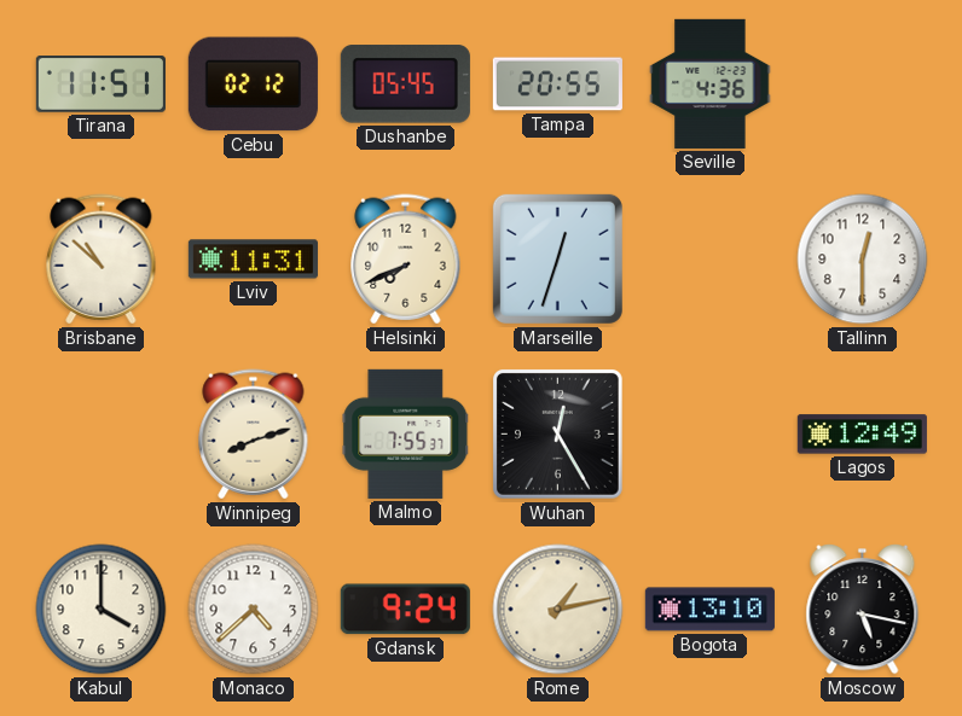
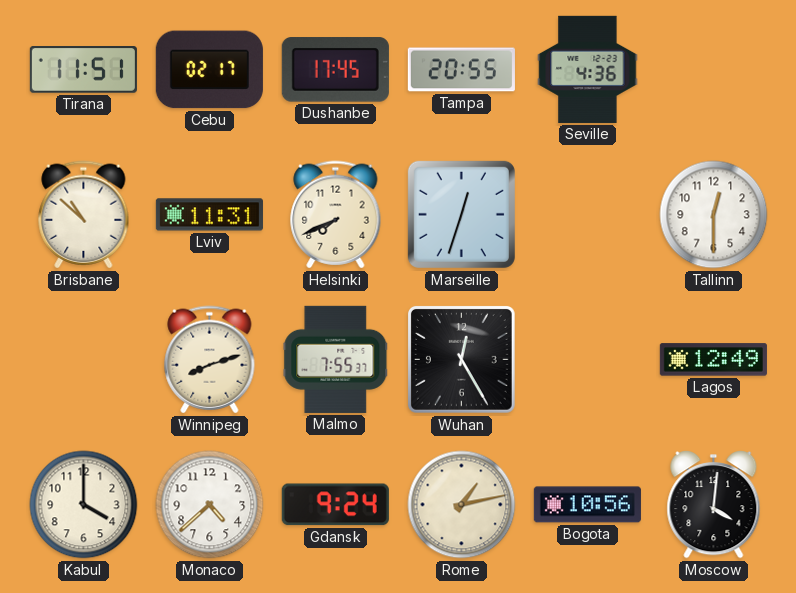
Cebu: 02:12 -> 02:17
Dushanbe: 05:45 -> 17:45
Bogota: 13:10 -> 10:56
Moscow: 5:17 -> 4:01
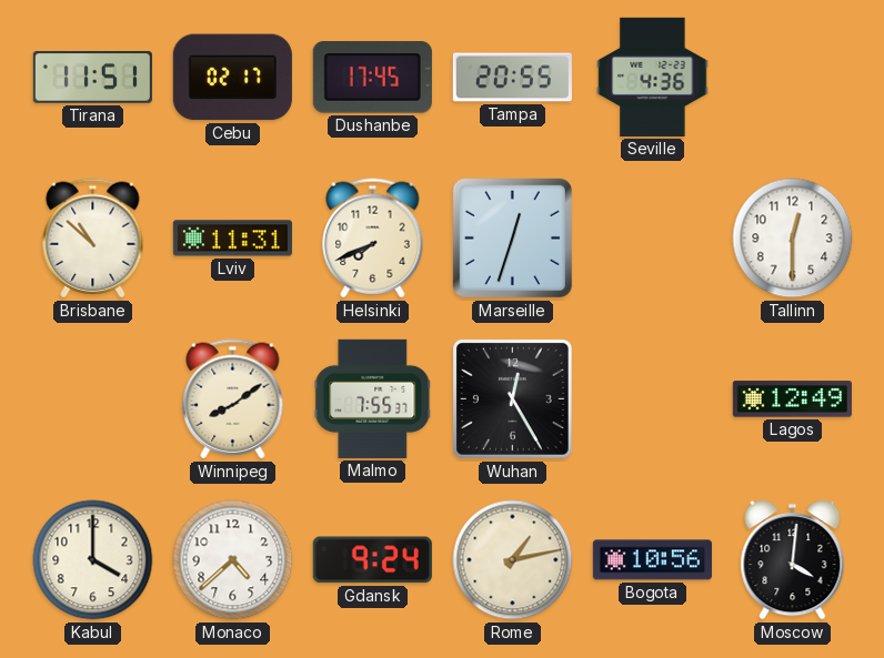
Winnipeg: 8:12 -> 8:09
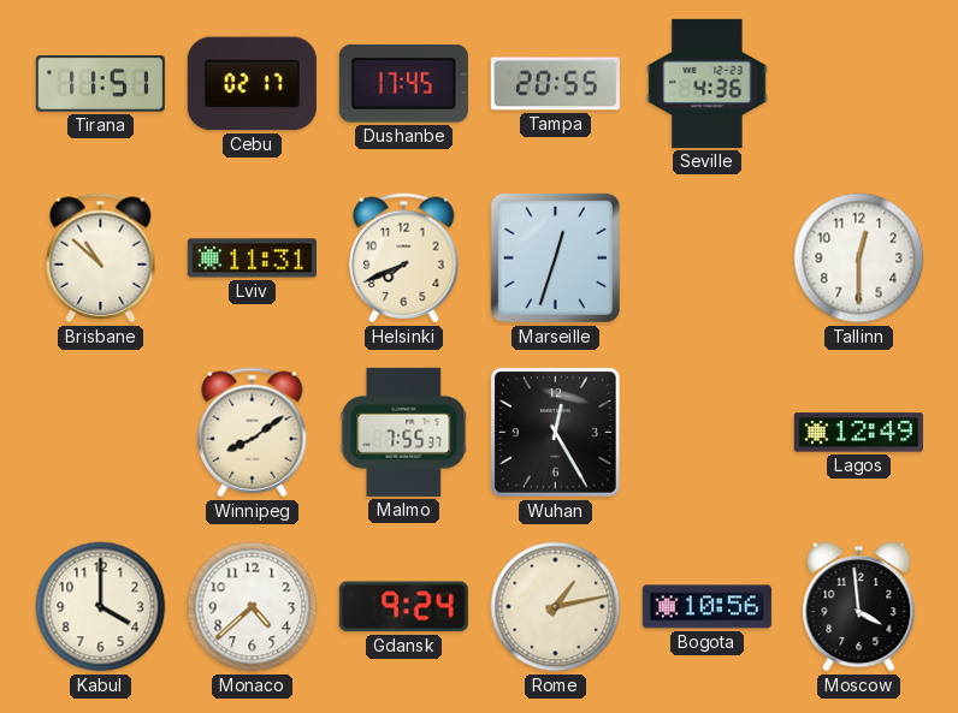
Moscow: 4:01 -> 3:59
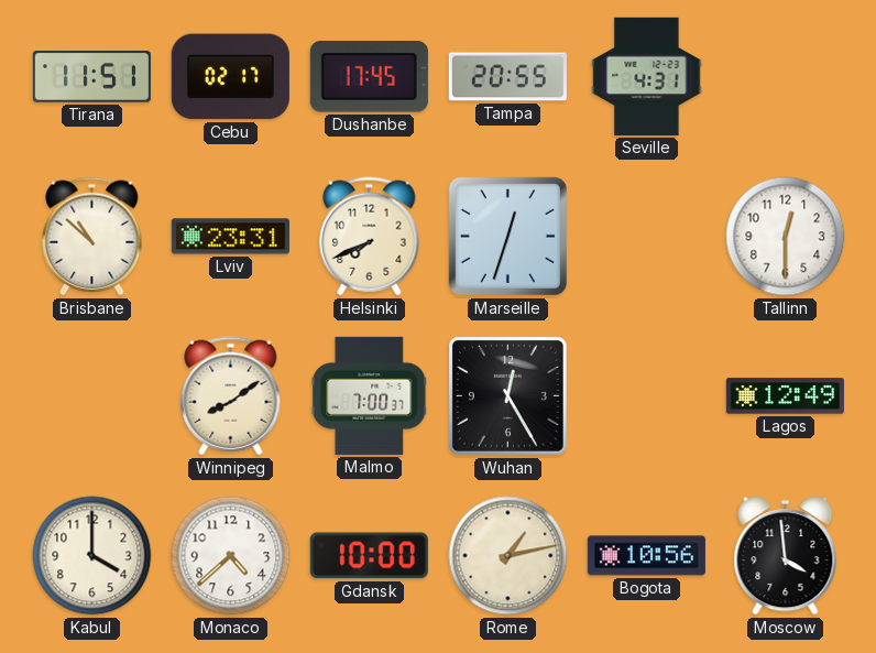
Seville: 4:36 -> 4:31
Lviv: 11:31 -> 23:31
Malmo: 7:55 -> 7:00
Gdansk: 9:24 -> 10:00
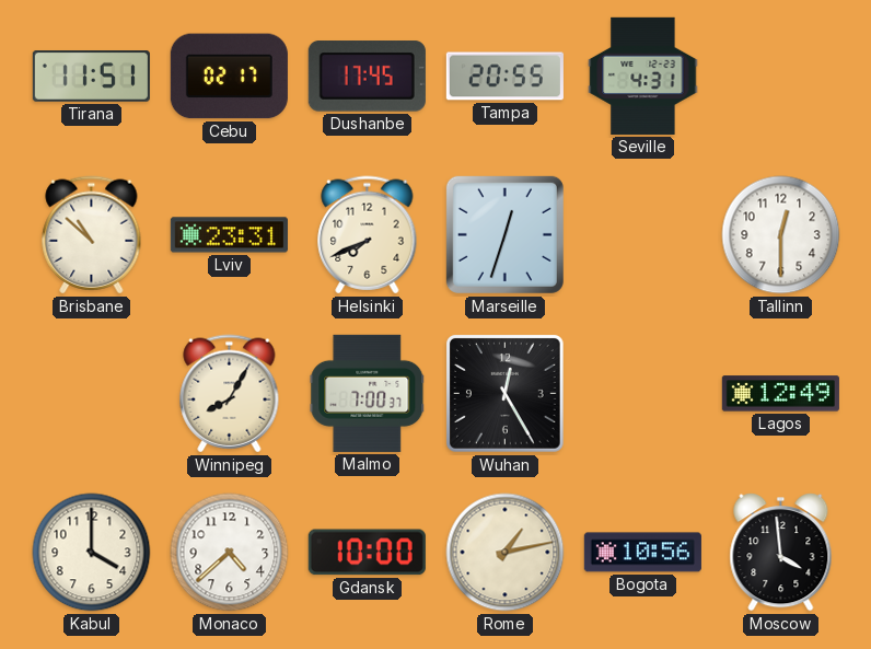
Winnipeg: 8:09 -> 8:05
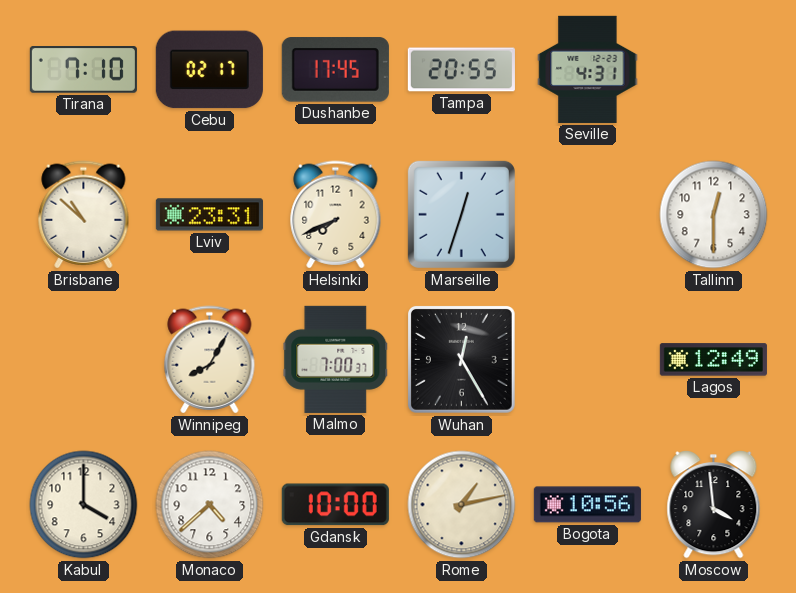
Tirana: 11:51 -> 7:10
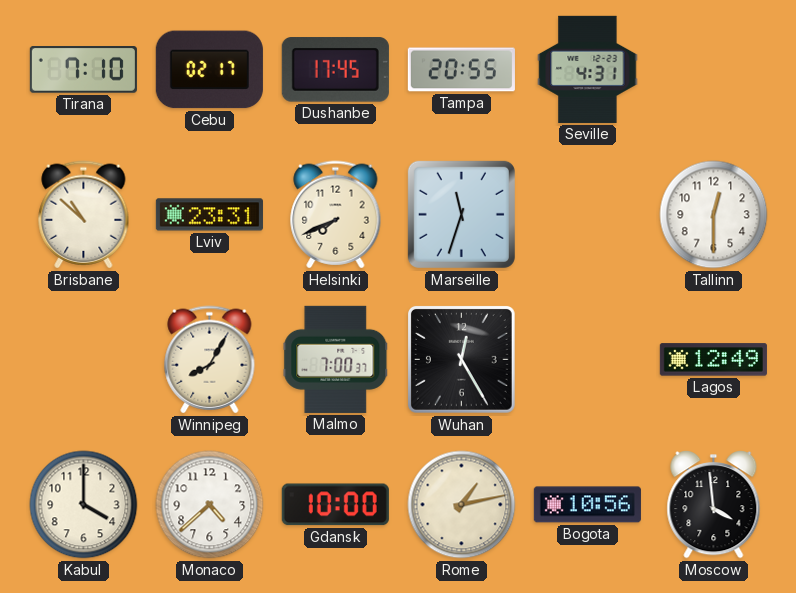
Marseille: 12:33 -> 11:33
